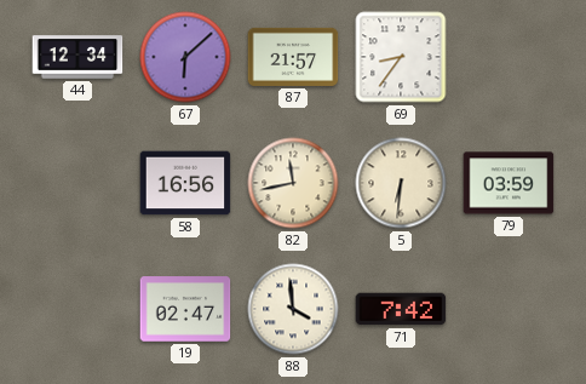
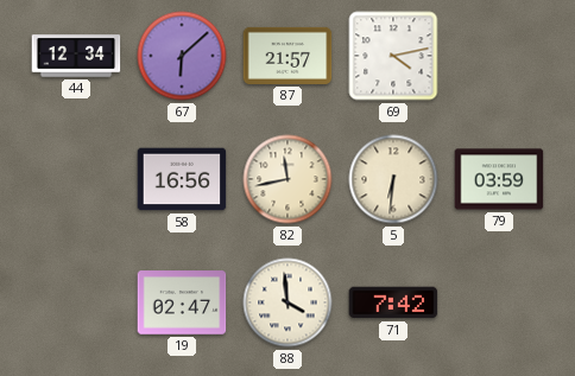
69: 8:36 -> 4:13
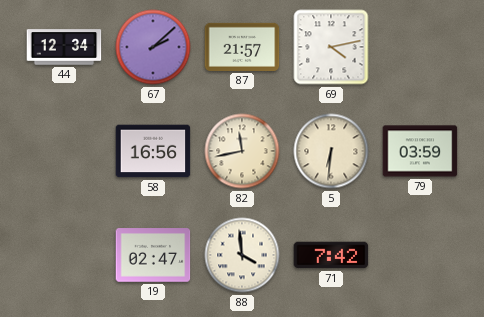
67: 6:08 -> 2:08
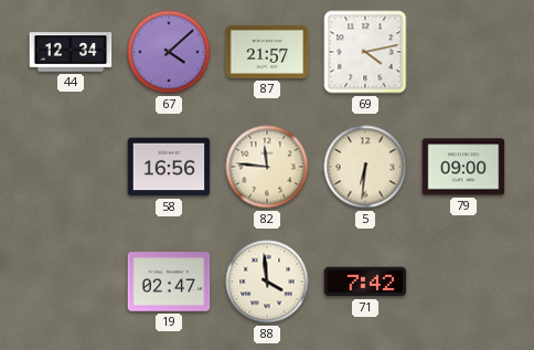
67: 2:08 -> 4:08
82: 11:43 -> 11:46
79: 03:59 -> 09:00
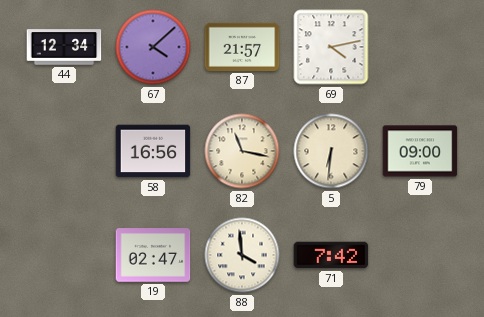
82: 11:46 -> 11:17
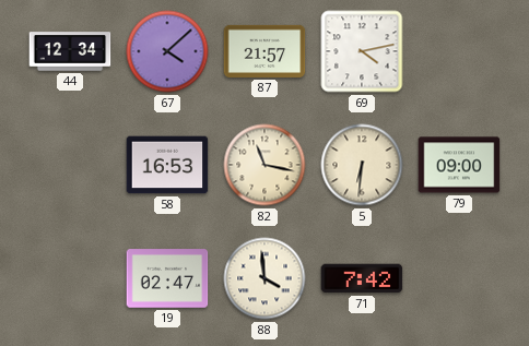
58: 16:56 -> 16:53
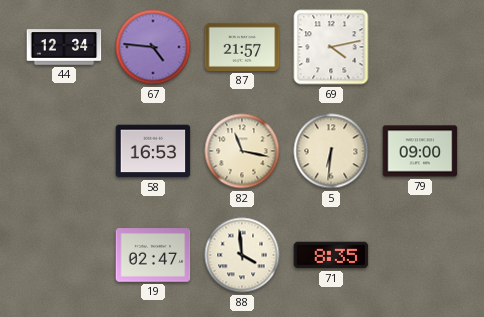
67: 4:08 -> 4:46
71: 7:42 -> 8:35
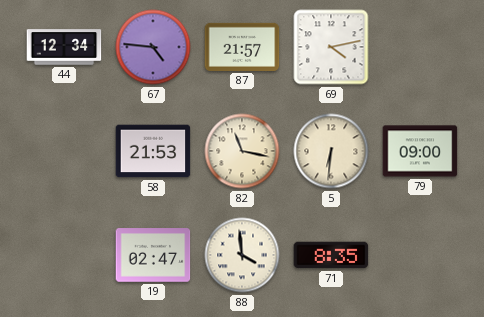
58: 16:53 -> 21:53
